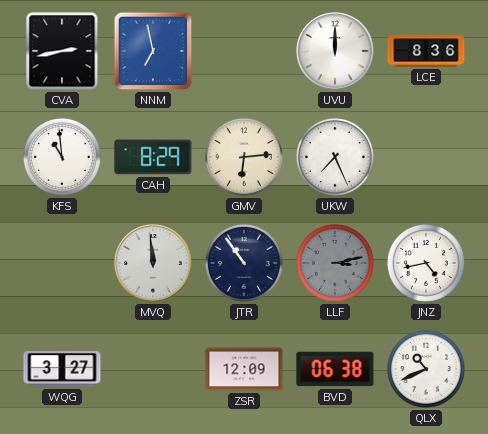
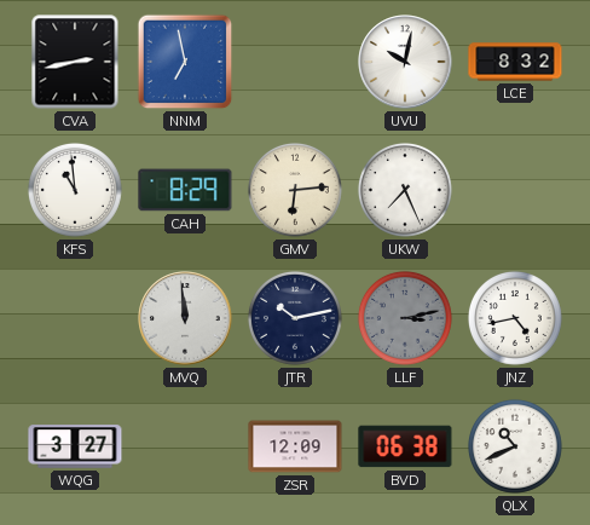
UVU: 12:00 -> 10:02
LCE: 8:36 -> 8:32
JTR: 10:54 -> 10:13
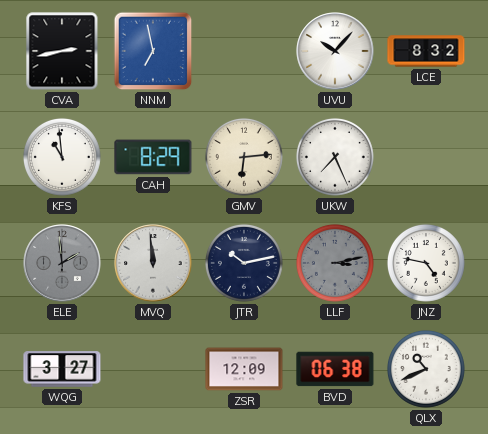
UVU: 10:02 -> 10:07
ELE: none -> 1:59
JNZ: 4:43 -> 4:47
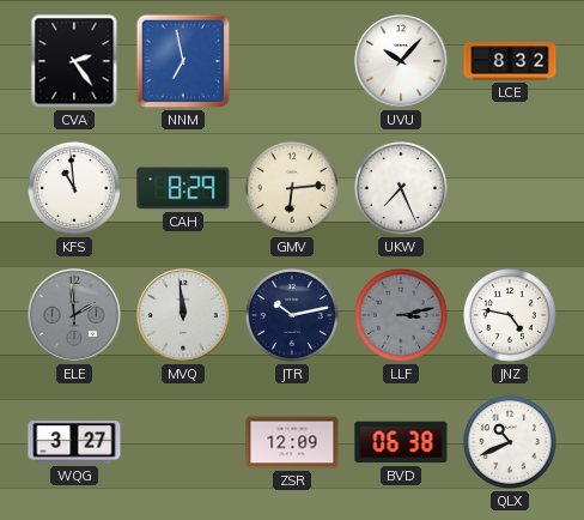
CVA: 2:43 -> 2:24
